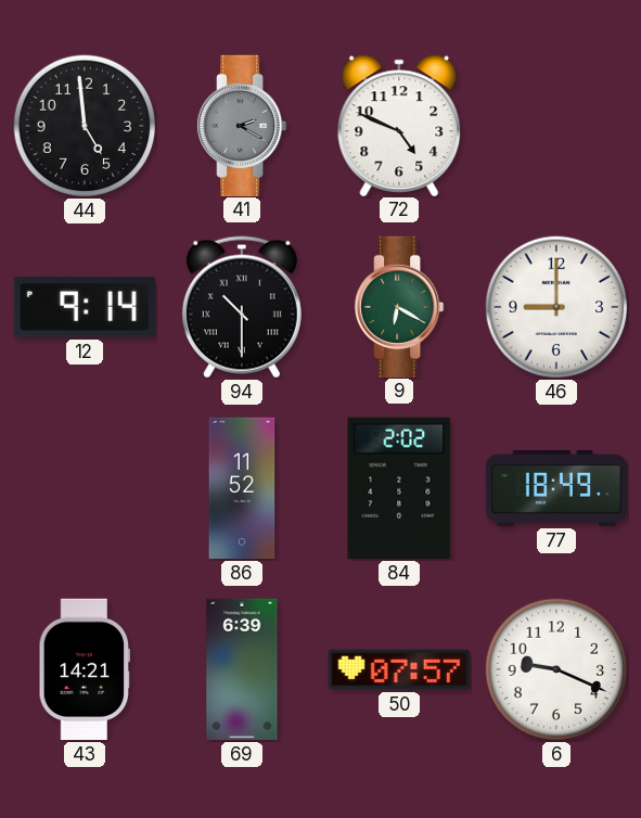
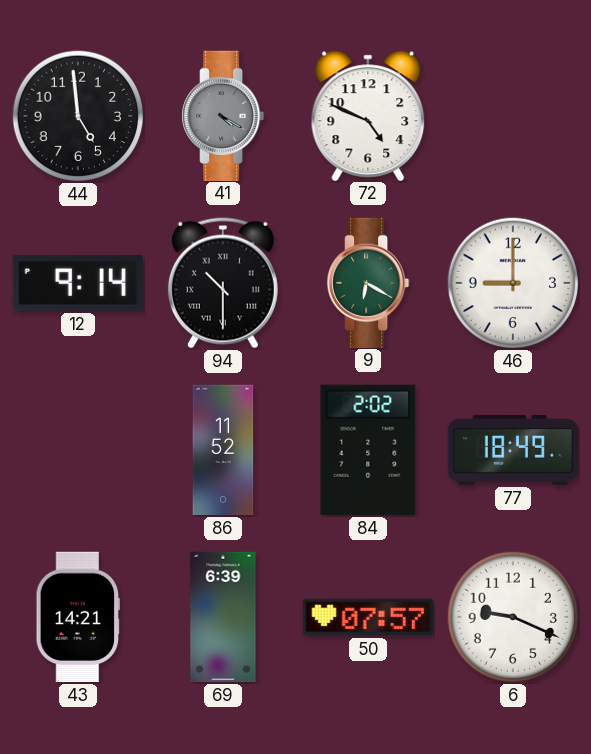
41: 2:20 -> 4:20
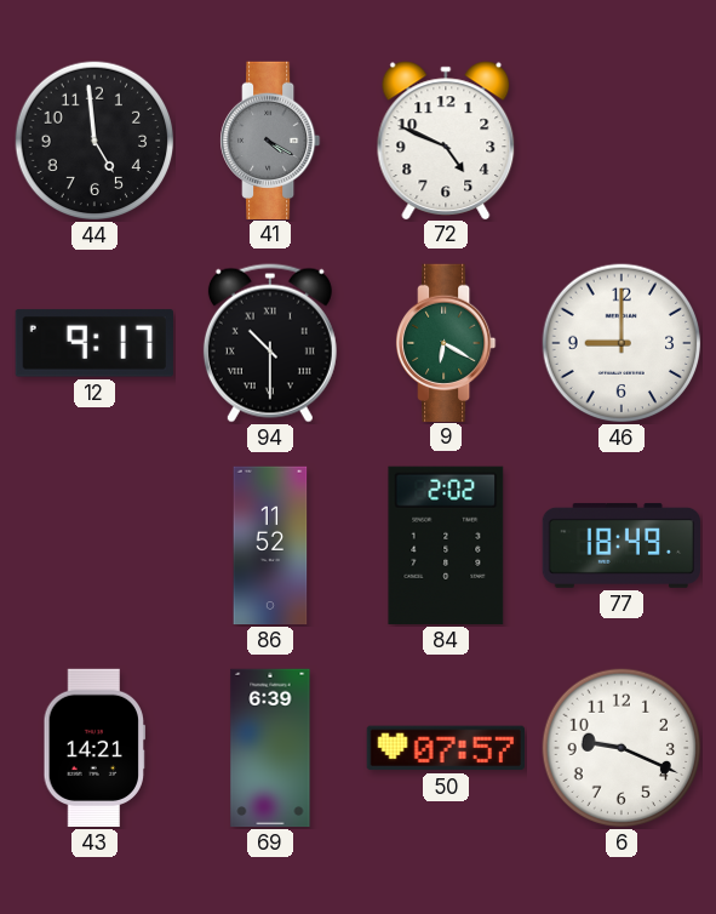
12: 9:14 -> 9:17
